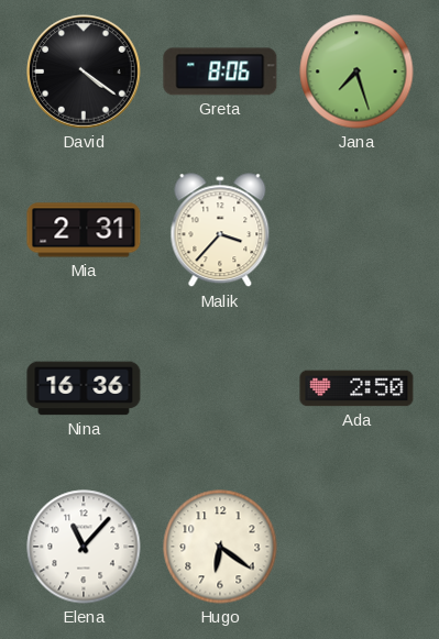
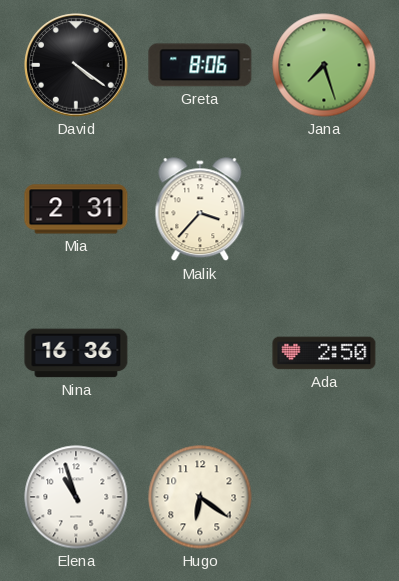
Elena: 11:07 -> 10:57
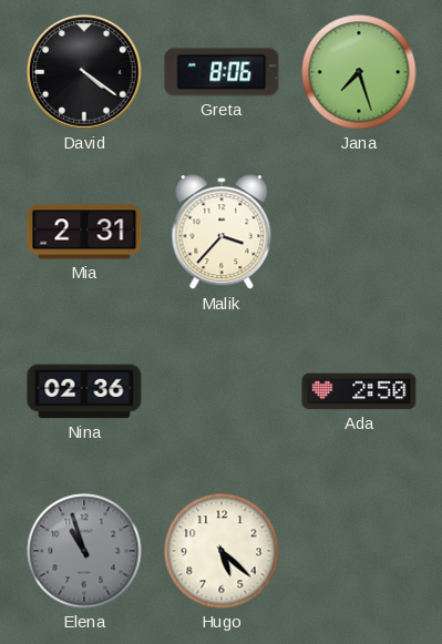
Nina: 16:36 -> 02:36
Elena dial: white -> grey
Hugo: 6:21 -> 5:22
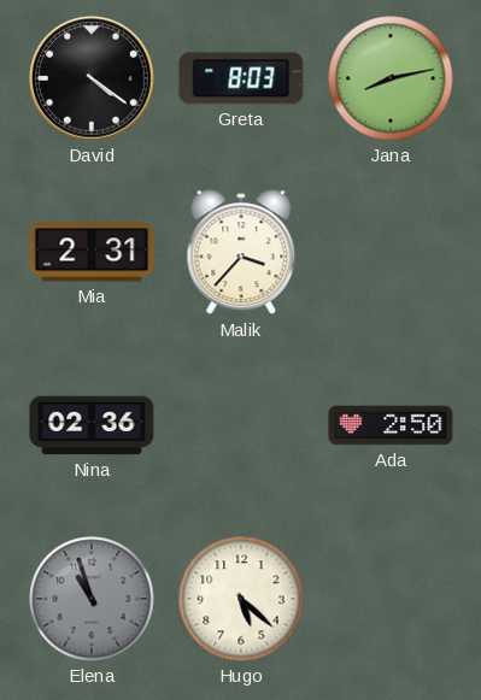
Greta: 8:06 -> 8:03
Jana: 7:27 -> 8:13
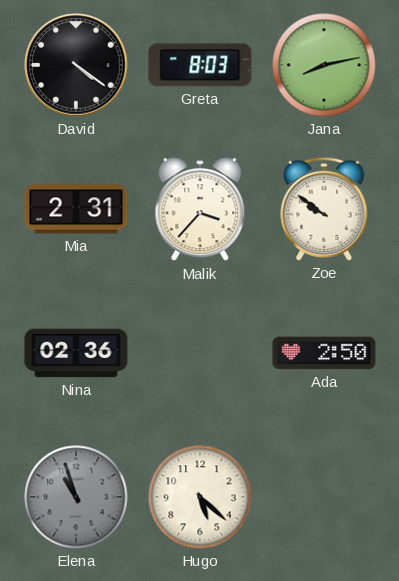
Zoe: none -> 9:51
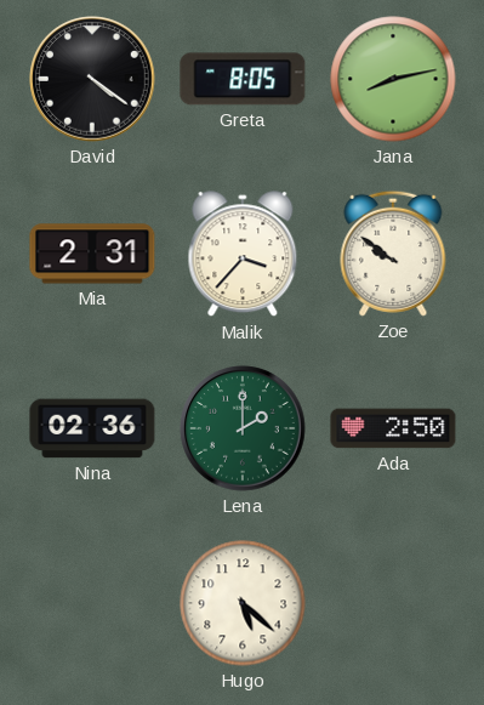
Greta: 8:03 -> 8:05
Lena: none -> 2:00
Elena: 10:57 -> none
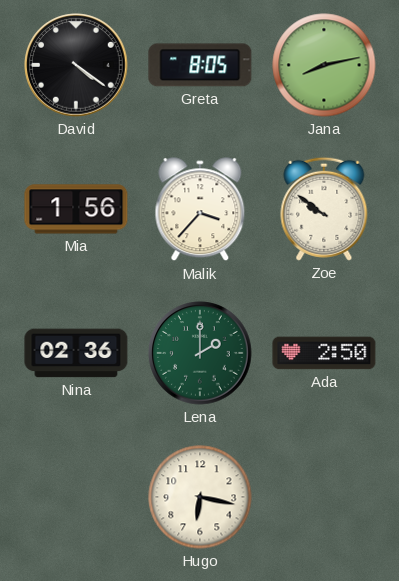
Mia: 2:31 -> 1:56
Hugo: 5:22 -> 6:17
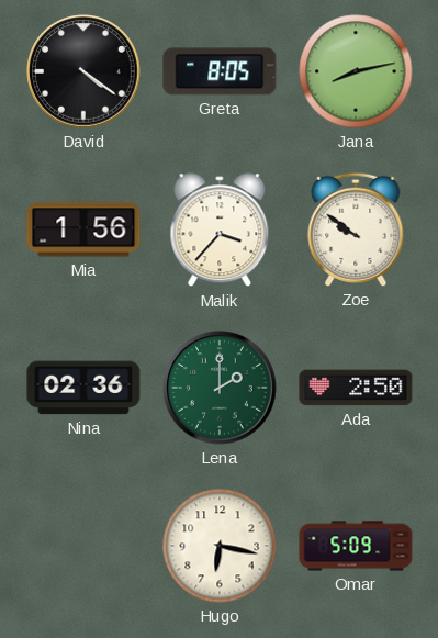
Omar: none -> 5:09
